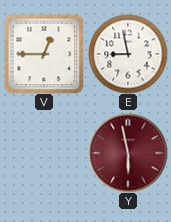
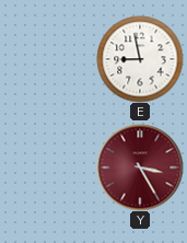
V: 12:45 -> none
Y: 5:58 -> 3:25
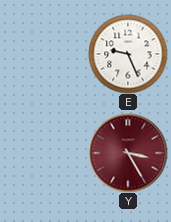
E: 8:58 -> 9:26
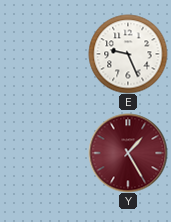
Y: 3:25 -> 1:25
